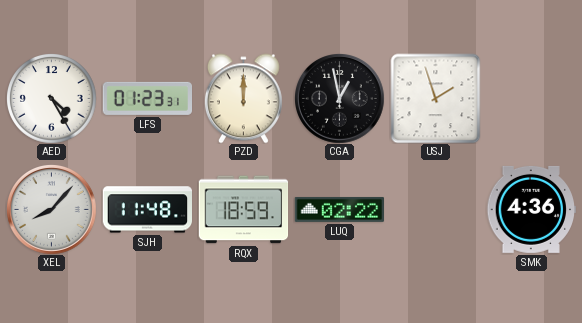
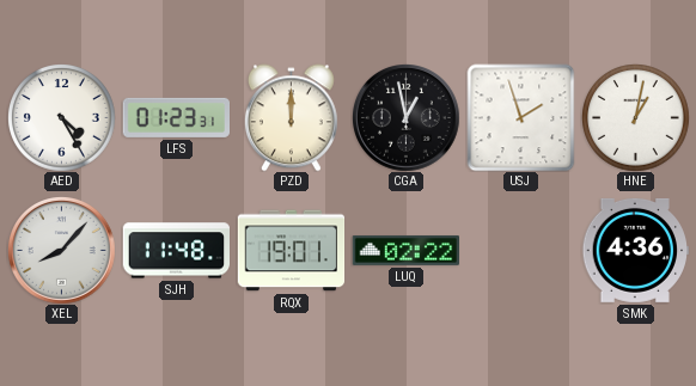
HNE: none -> 1:02
RQX: 18:59 -> 19:01
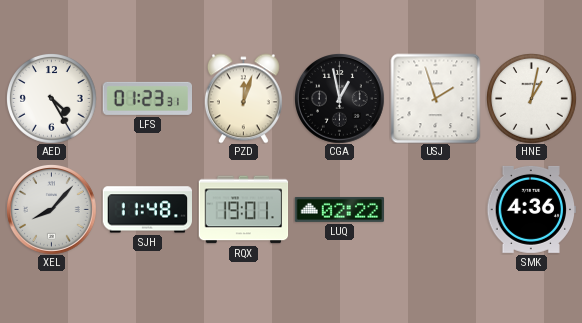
PZD: 12:00 -> 12:03
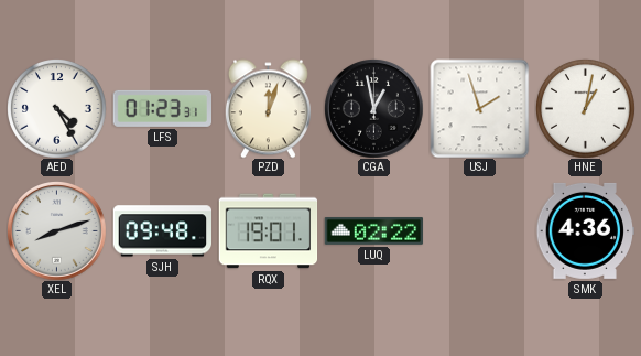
XEL: 8:07 -> 8:12
SJH: 11:48 -> 09:48
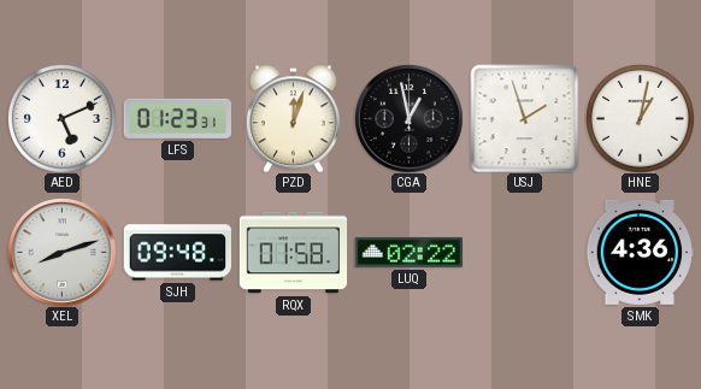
AED: 4:25 -> 5:11
RQX: 19:01 -> 01:58
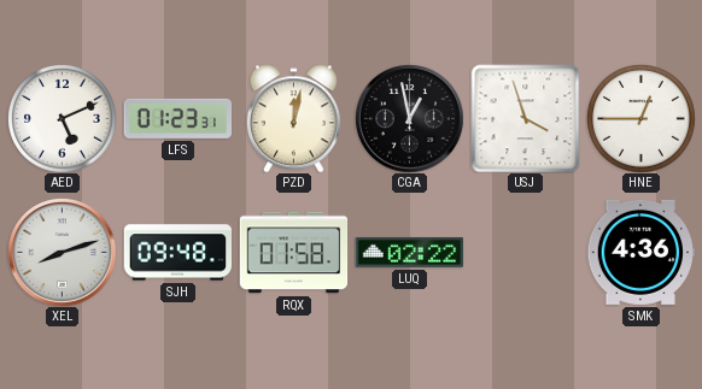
PZD: 12:03 -> 12:02
USJ: 1:57 -> 3:57
HNE: 1:02 -> 12:45
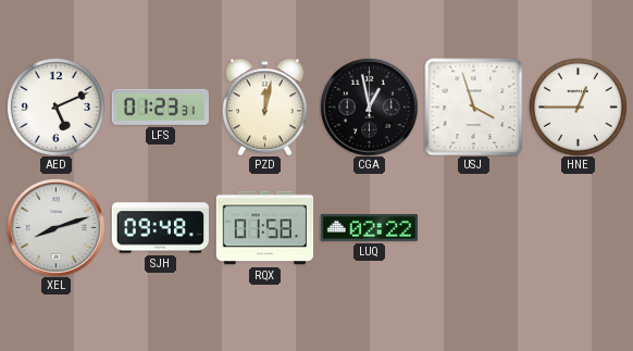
SMK: 4:36 -> none
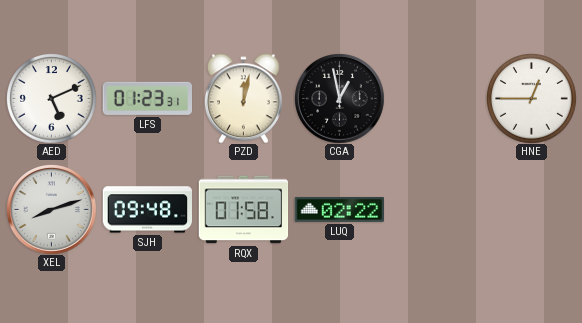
USJ: 3:57 -> none
